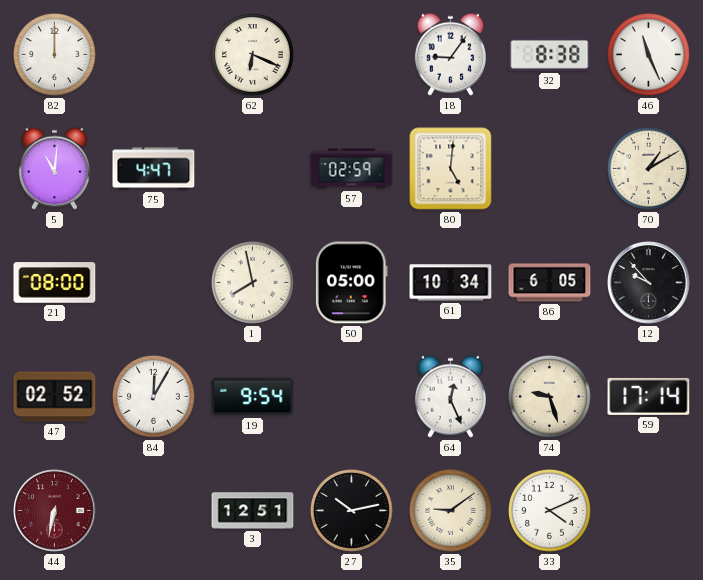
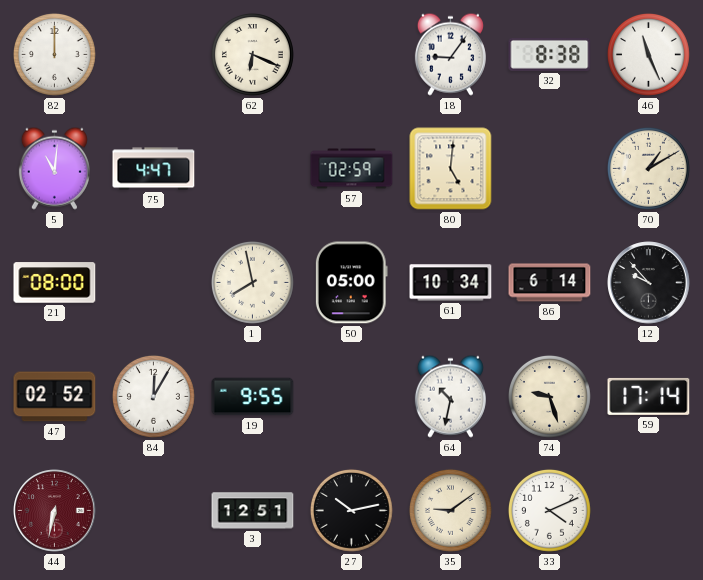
86: 6:05 -> 6:14
19: 9:54 -> 9:55
64: 12:26 -> 10:32
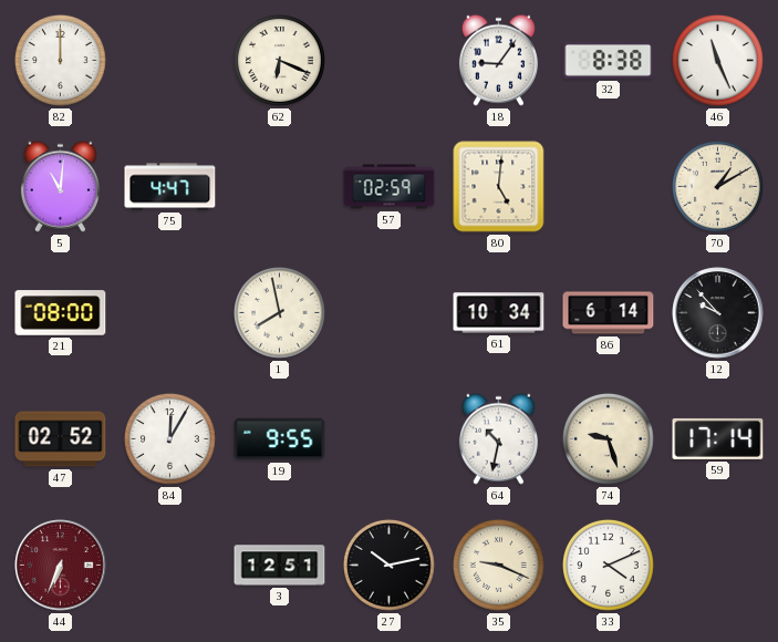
50: 05:00 -> none
44: 6:32 -> 6:34
35: 9:09 -> 9:19
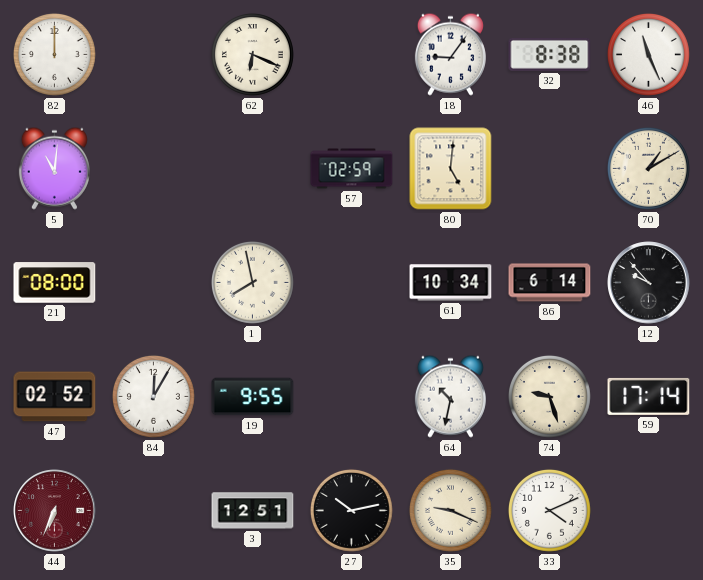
75: 4:47 -> none
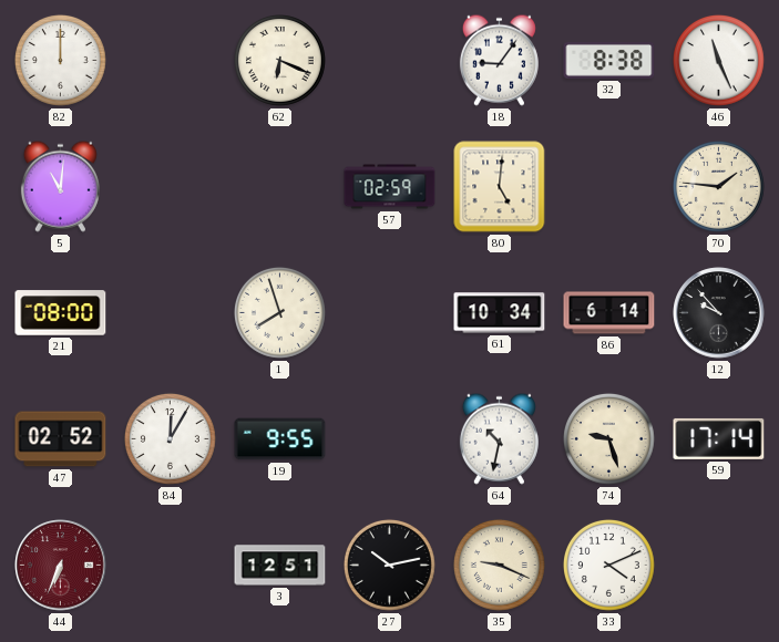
70: 1:10 -> 1:46
1: 7:58 -> 7:57
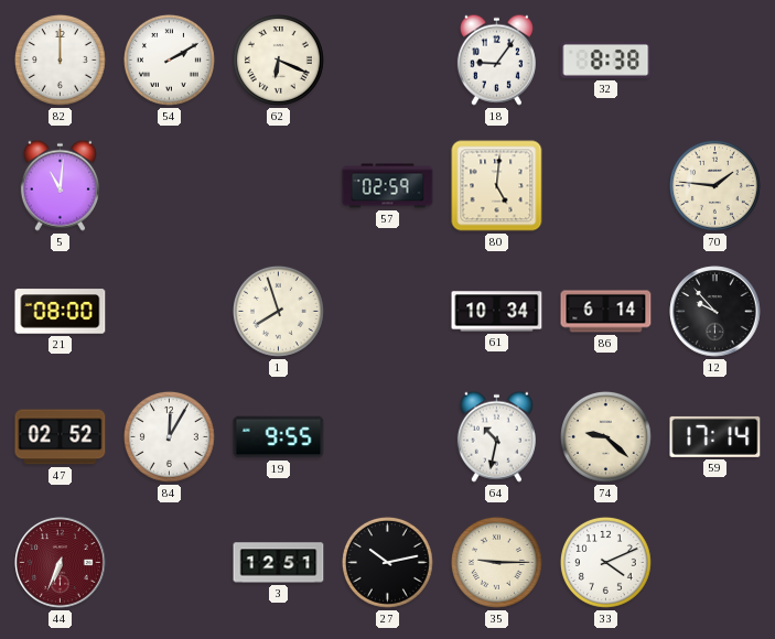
54: none -> 2:10
46: 11:26 -> none
74: 9:27 -> 9:22
35: 9:19 -> 9:15
